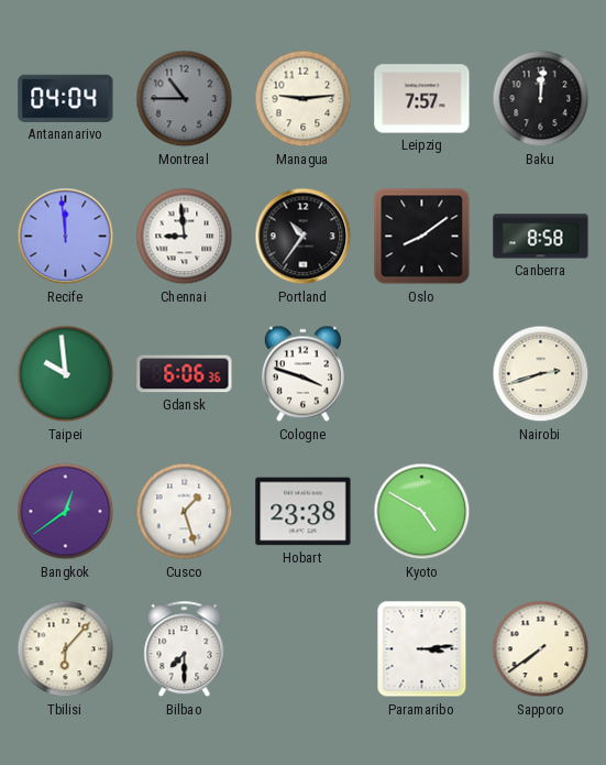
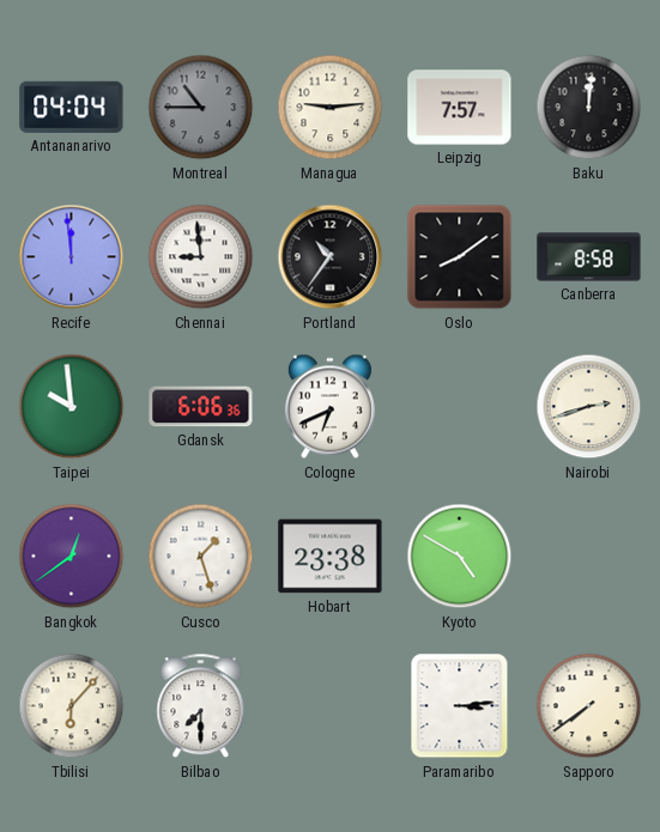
Cologne: 3:48 -> 6:41
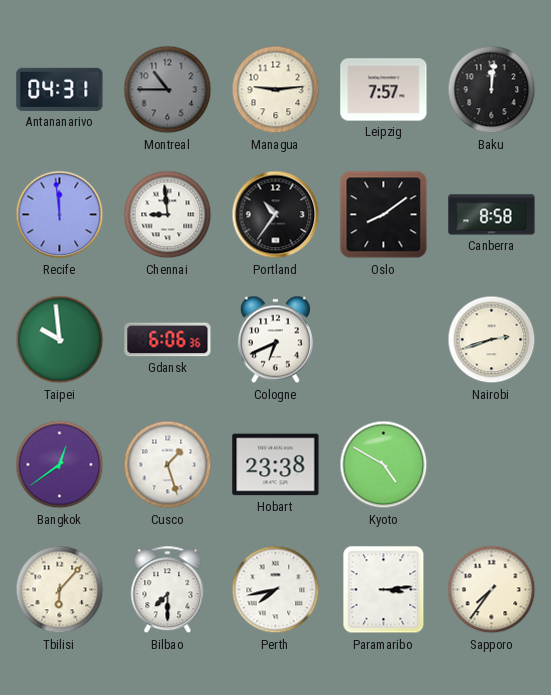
Antananarivo: 04:04 -> 04:31
Perth: none -> 7:43
Sapporo: 7:39 -> 7:36
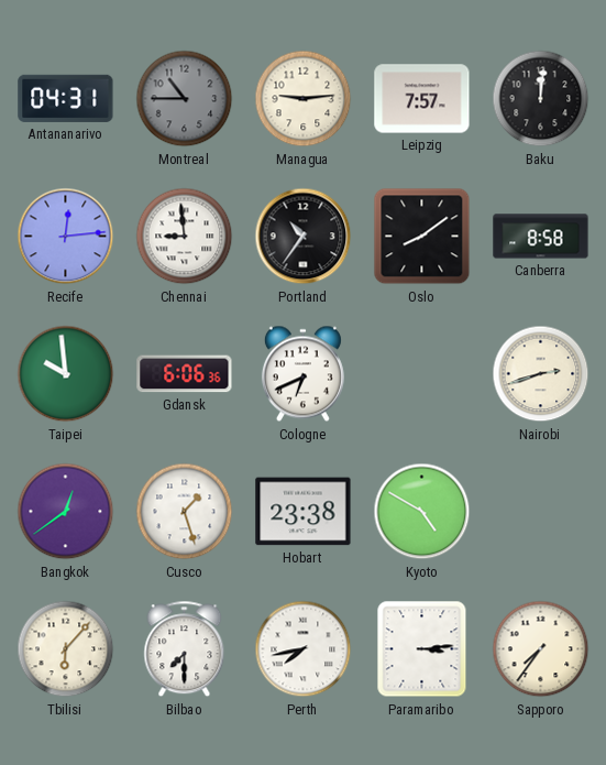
Recife: 11:59 -> 12:14
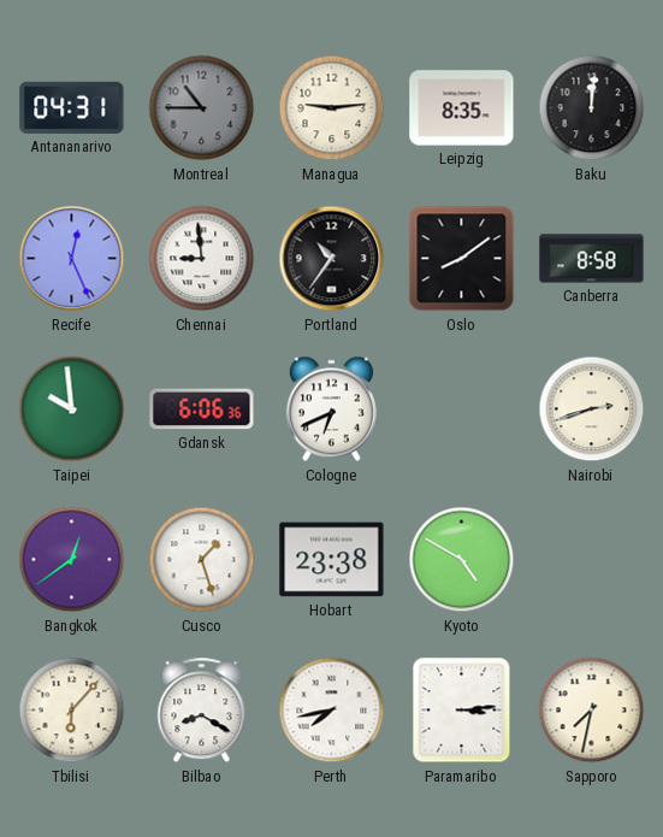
Leipzig: 7:57 -> 8:35
Recife: 12:14 -> 12:26
Bilbao: 7:30 -> 8:20
Sapporo: 7:36 -> 7:32
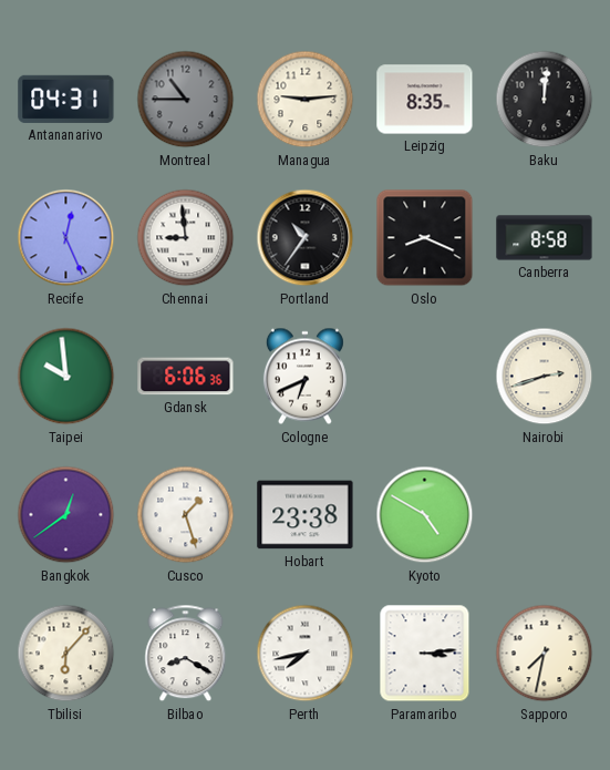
Oslo: 8:09 -> 8:19
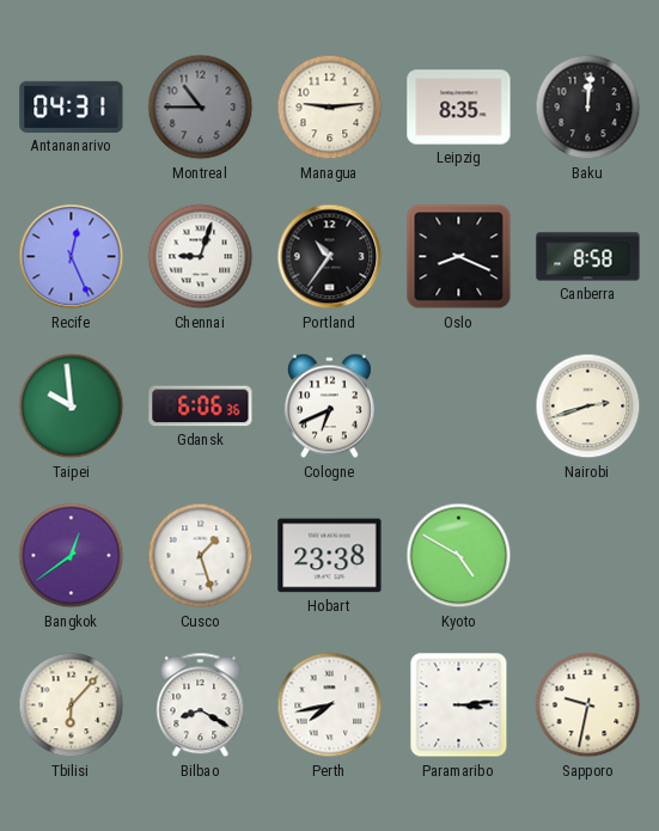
Chennai: 8:59 -> 9:03
Sapporo: 7:32 -> 9:32
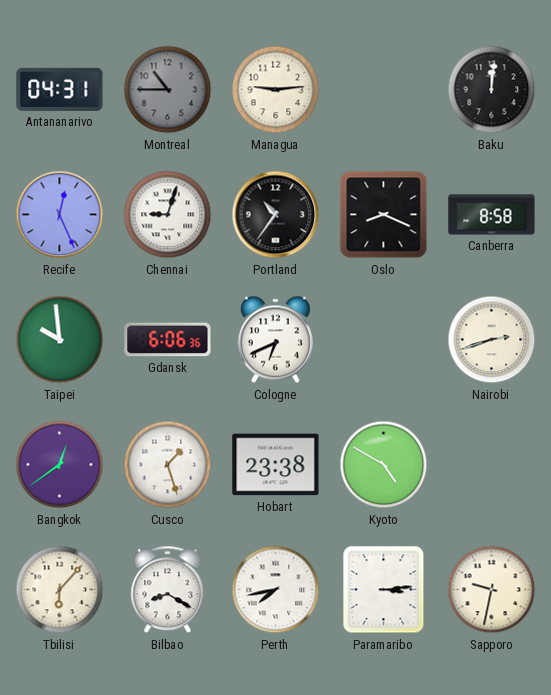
Leipzig: 8:35 -> none
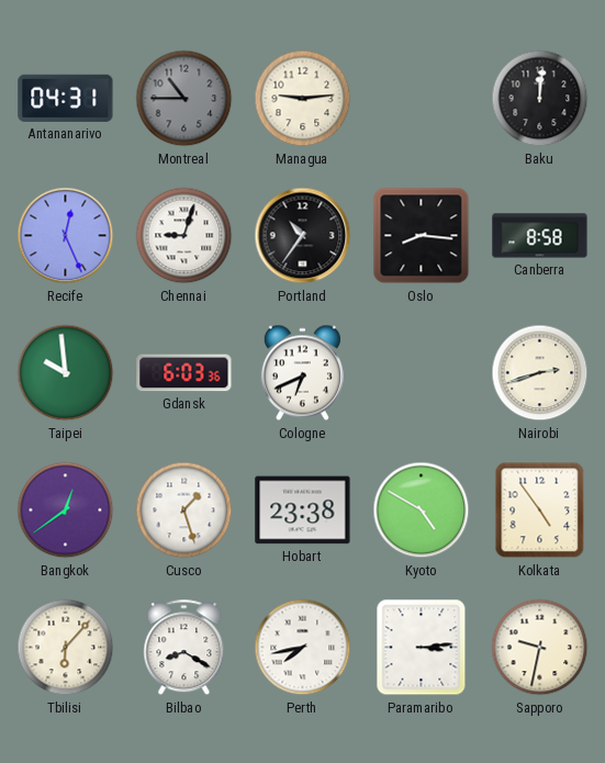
Oslo: 8:19 -> 8:16
Gdansk: 6:06 -> 6:03
Kolkata: none -> 4:54
